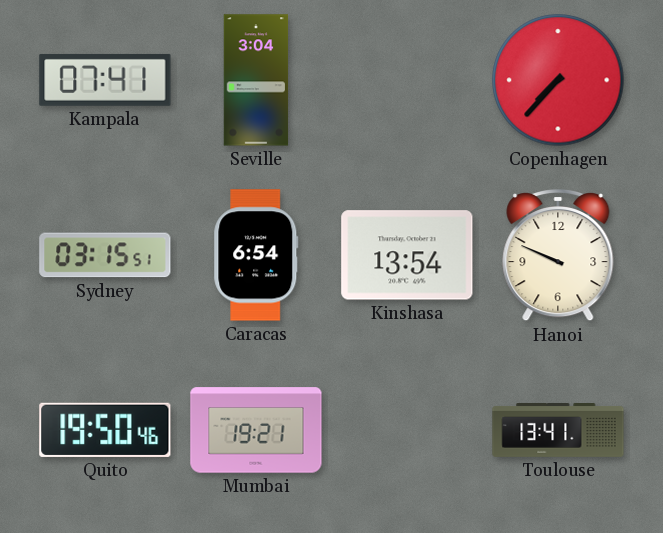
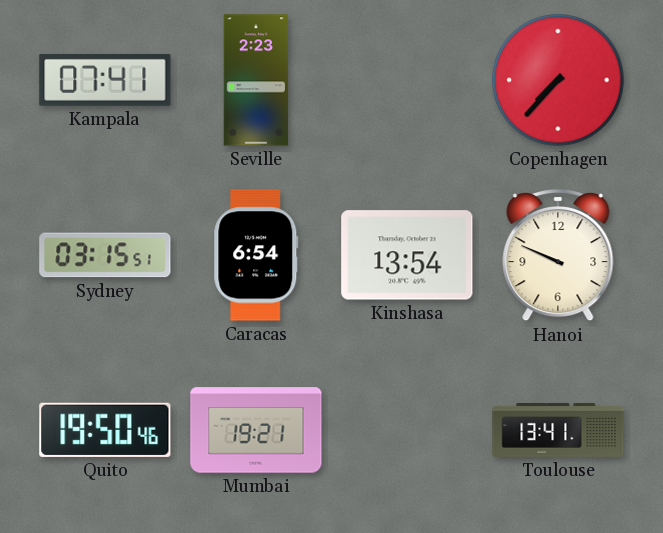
Seville: 3:04 -> 2:23
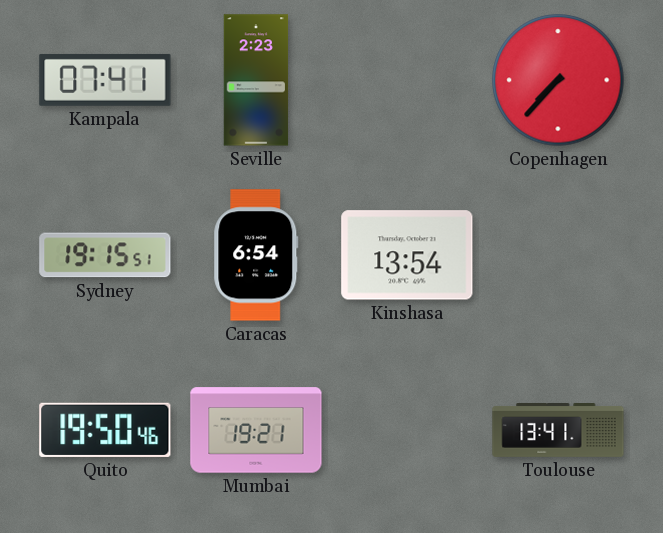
Sydney: 03:15 -> 19:15
Hanoi: 9:49 -> none
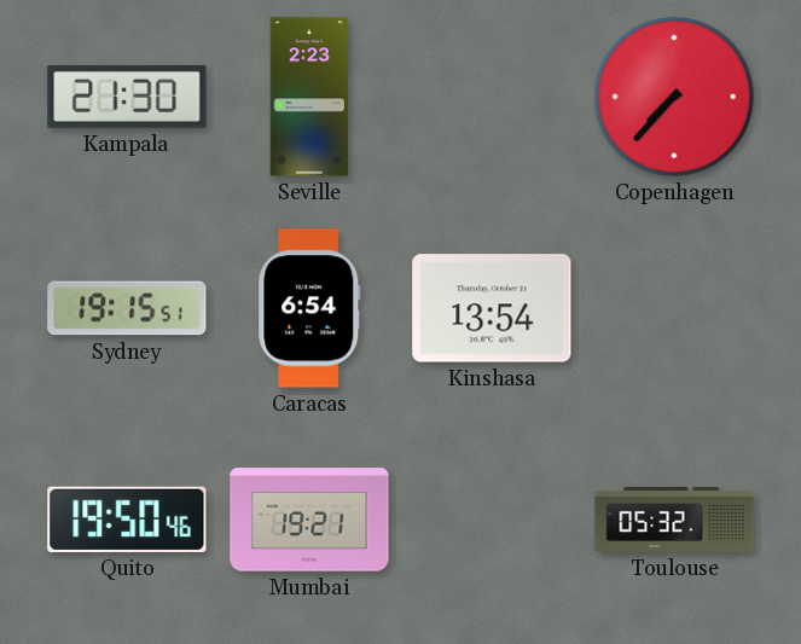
Kampala: 07:41 -> 21:30
Toulouse: 13:41 -> 05:32
